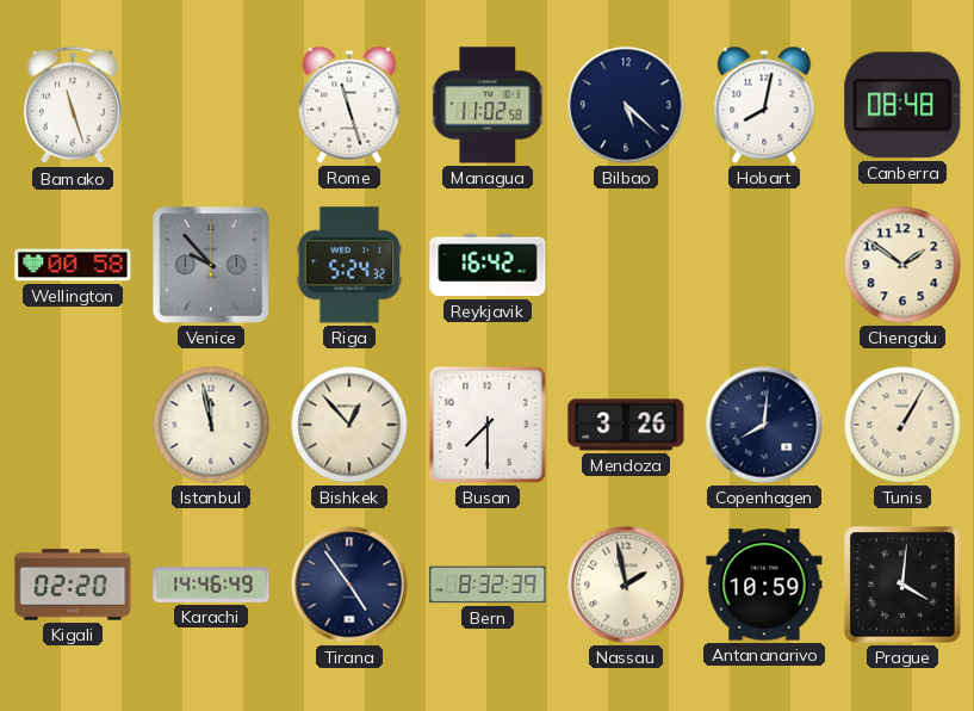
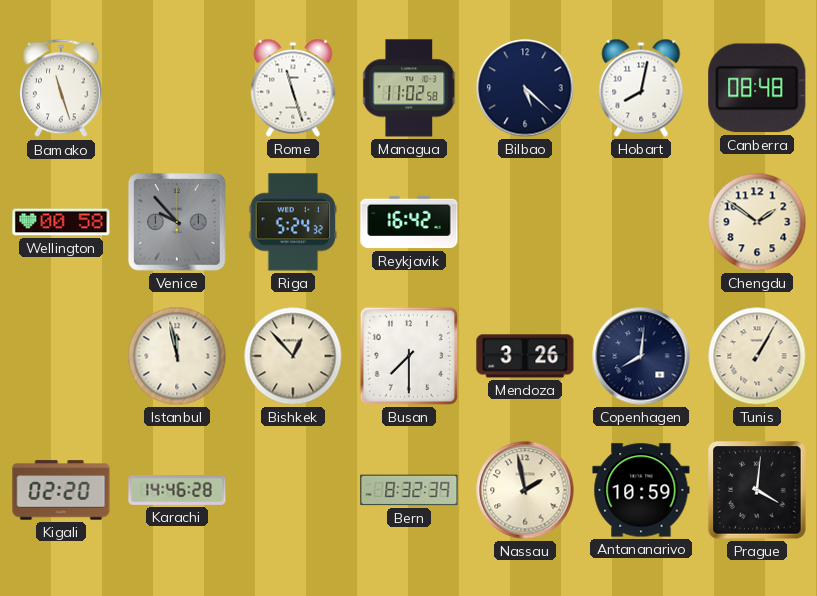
Karachi: 14:46:49 -> 14:46:28
Tirana: 4:54 -> none
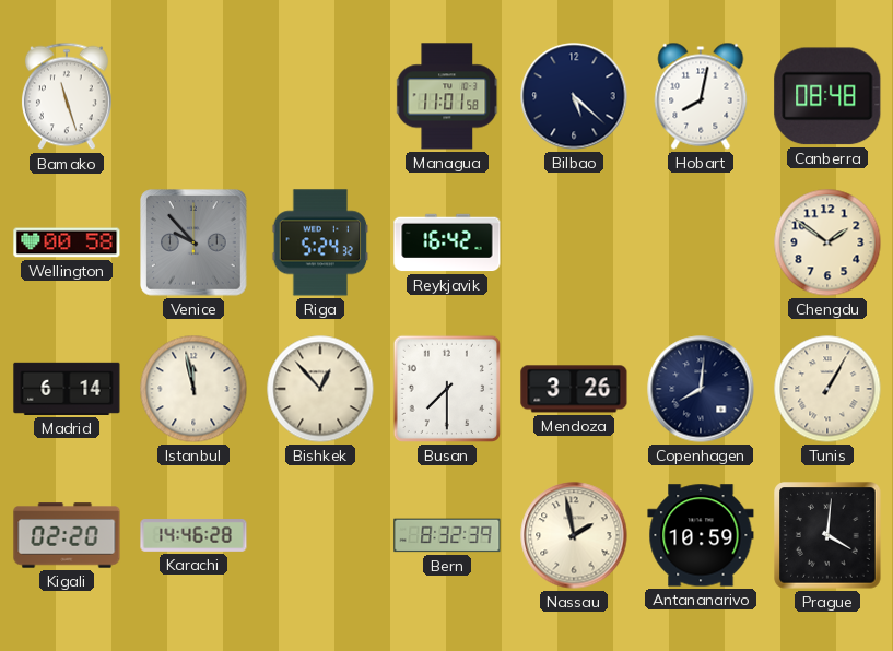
Rome: 11:27 -> none
Managua: 11:02 -> 11:01
Madrid: none -> 6:14
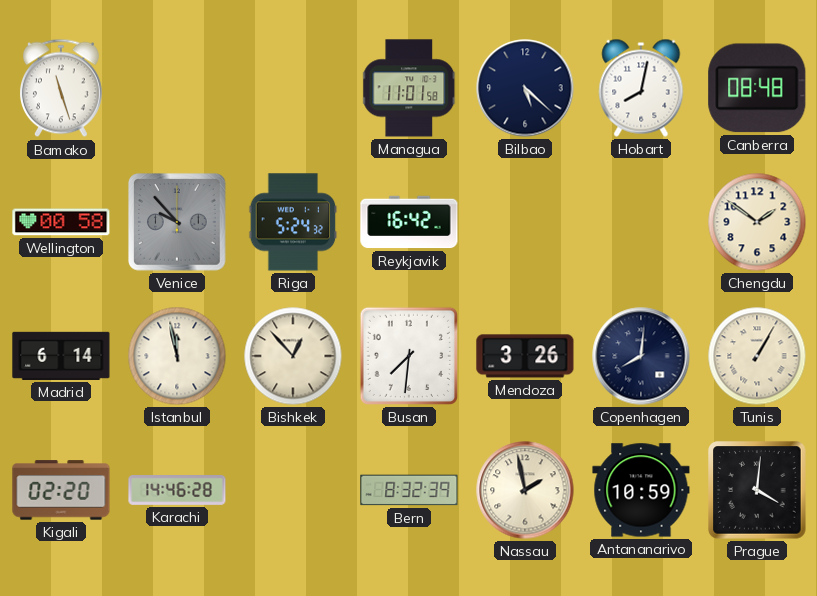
Busan: 7:30 -> 7:31
